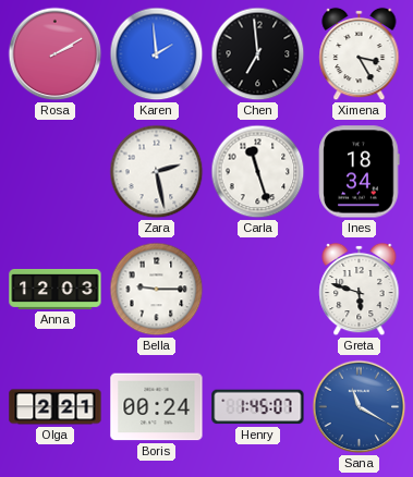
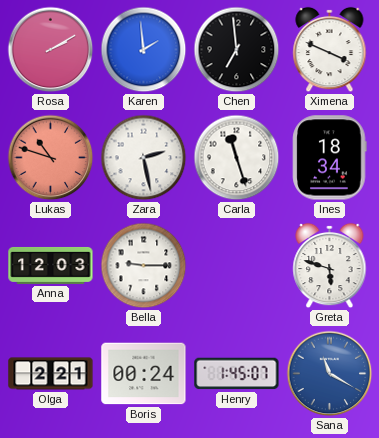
Ximena: 3:25 -> 3:49
Lukas: none -> 10:48
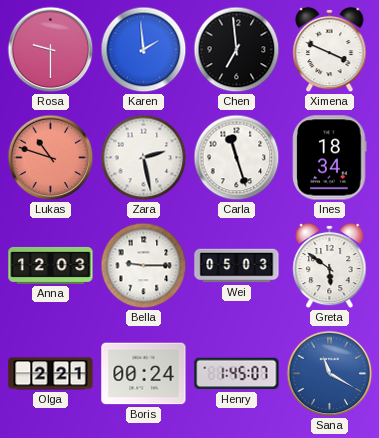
Rosa: 2:10 -> 9:30
Wei: none -> 05:03
Greta: 5:48 -> 5:51
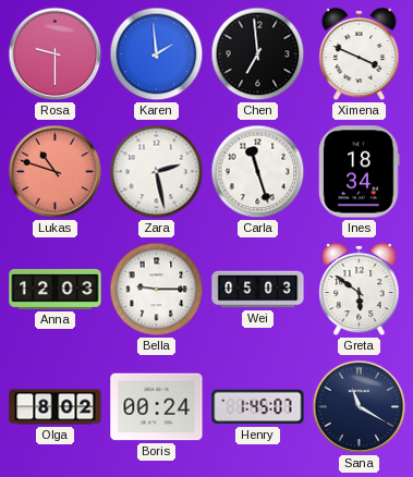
Olga: 2:21 -> 8:02
Sana dial: blue -> navy
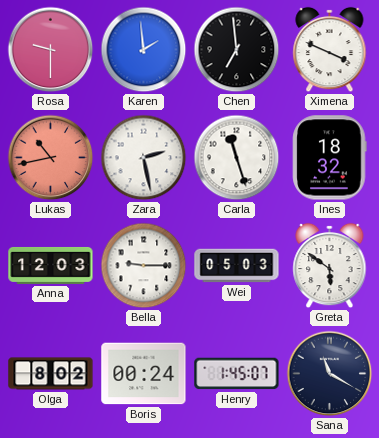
Lukas: 10:48 -> 10:43
Ines: 18:34 -> 18:32
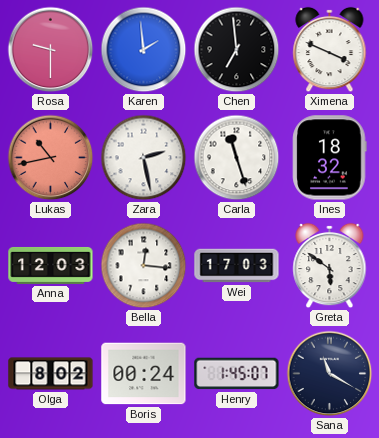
Bella: 9:15 -> 12:16
Wei: 05:03 -> 17:03
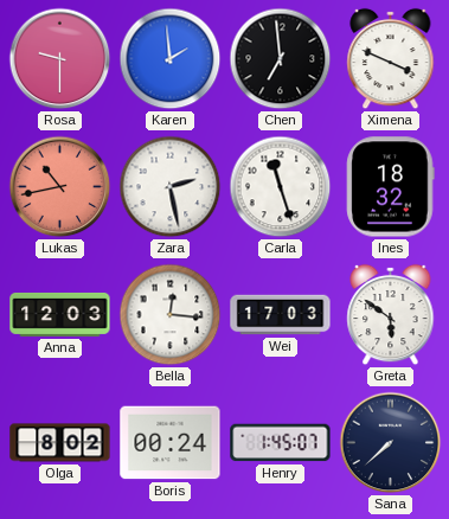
Sana: 11:20 -> 7:38
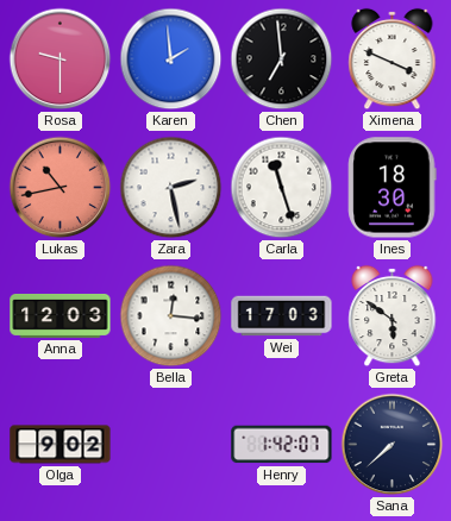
Ines: 18:32 -> 18:30
Olga: 8:02 -> 9:02
Boris: 00:24 -> none
Henry: 1:45 -> 1:42
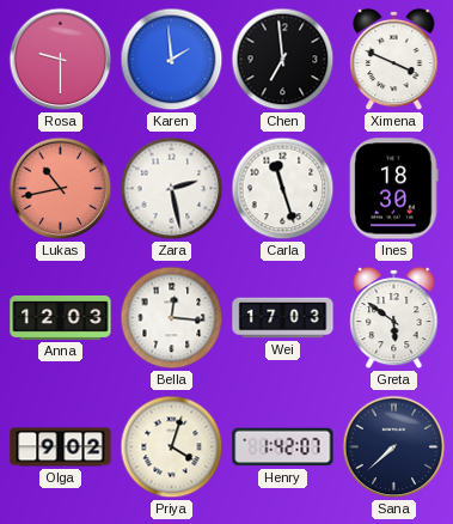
Priya: none -> 4:03
